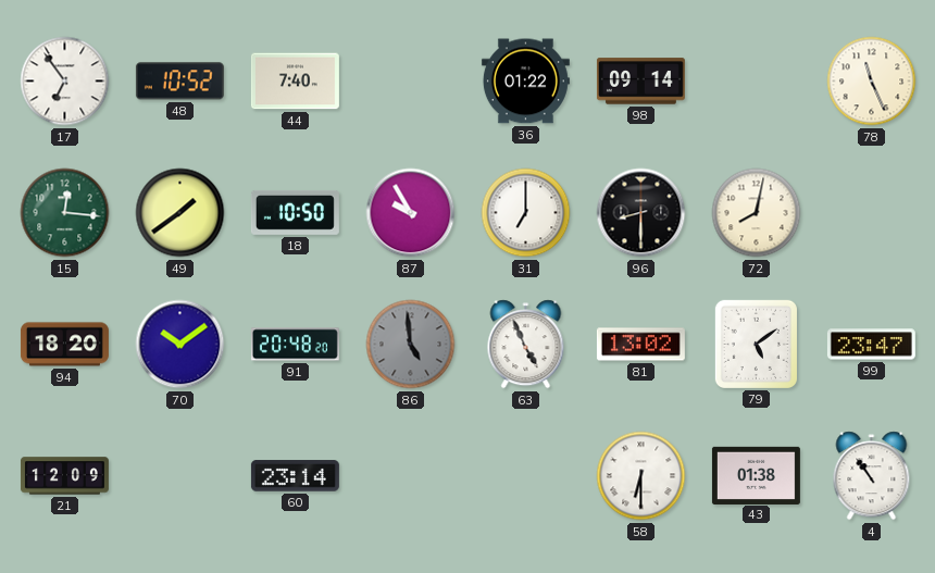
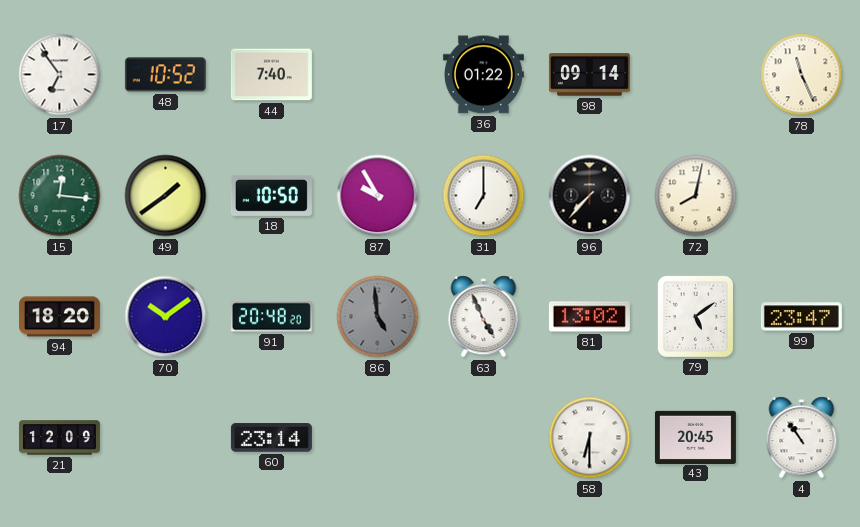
96: 8:30 -> 7:37
43: 01:38 -> 20:45
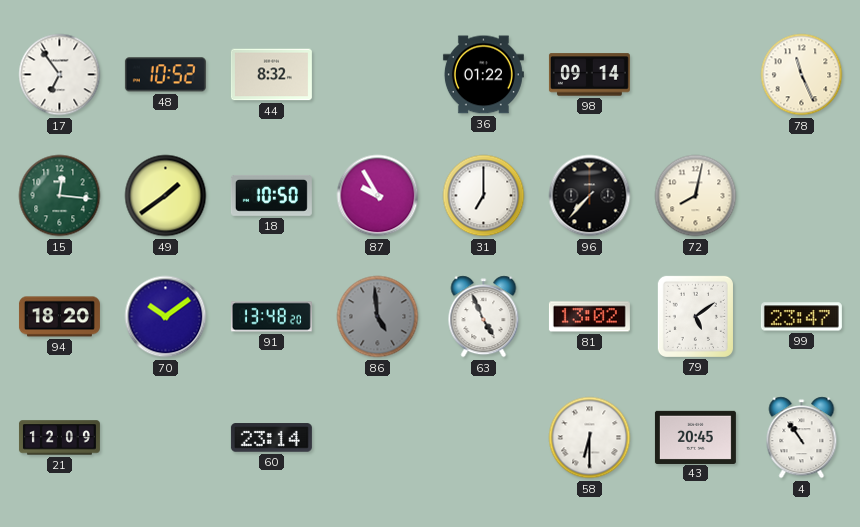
44: 7:40 -> 8:32
91: 20:48 -> 13:48
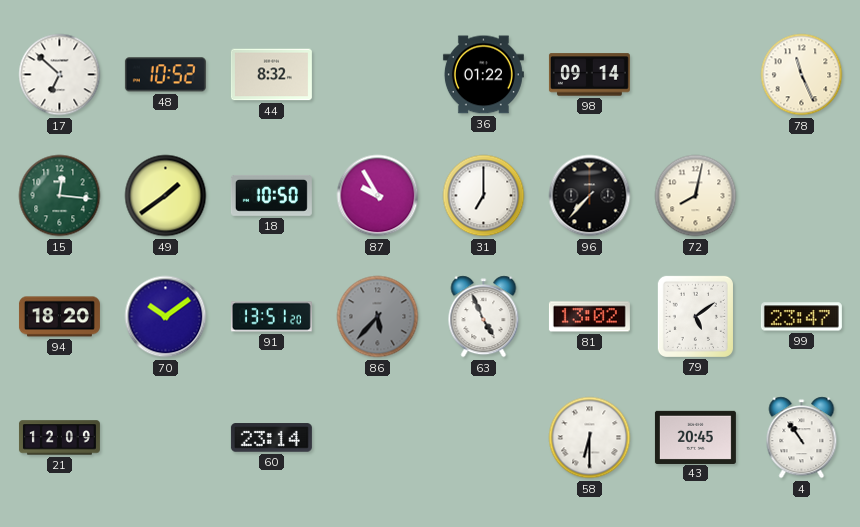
17: 6:54 -> 6:52
91: 13:48 -> 13:51
86: 4:59 -> 5:37
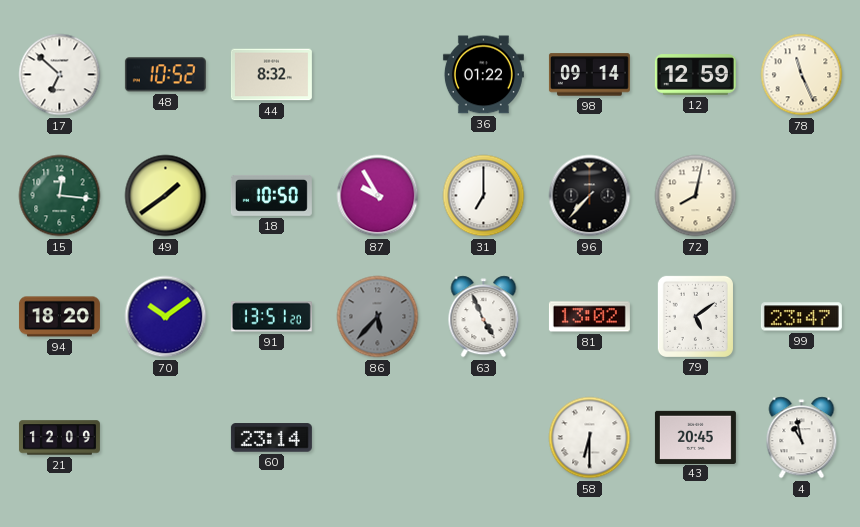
12: none -> 12:59
4: 10:54 -> 10:58
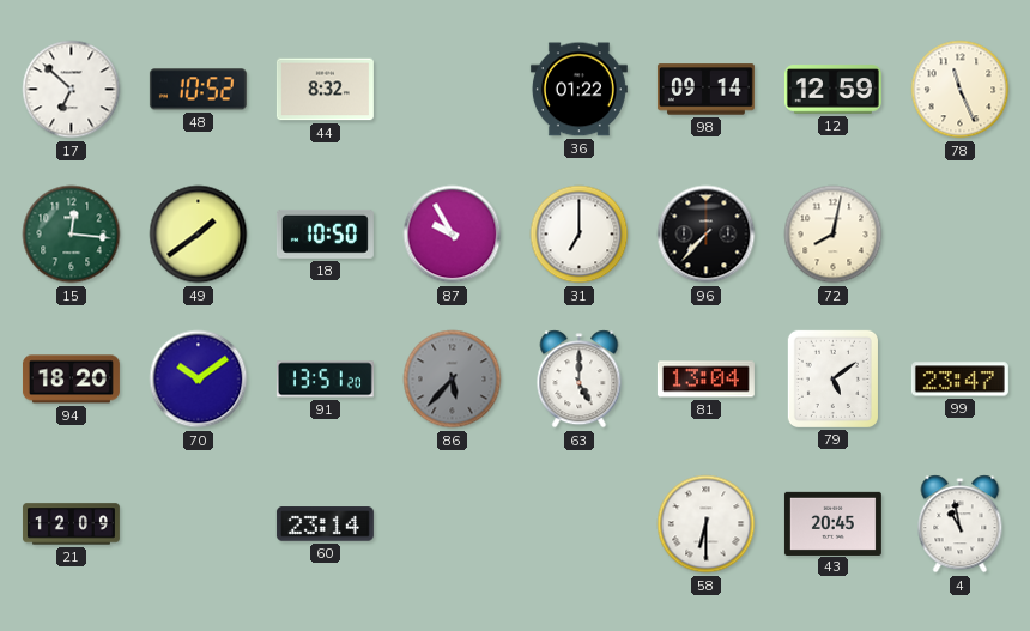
63: 4:56 -> 5:00
81: 13:02 -> 13:04
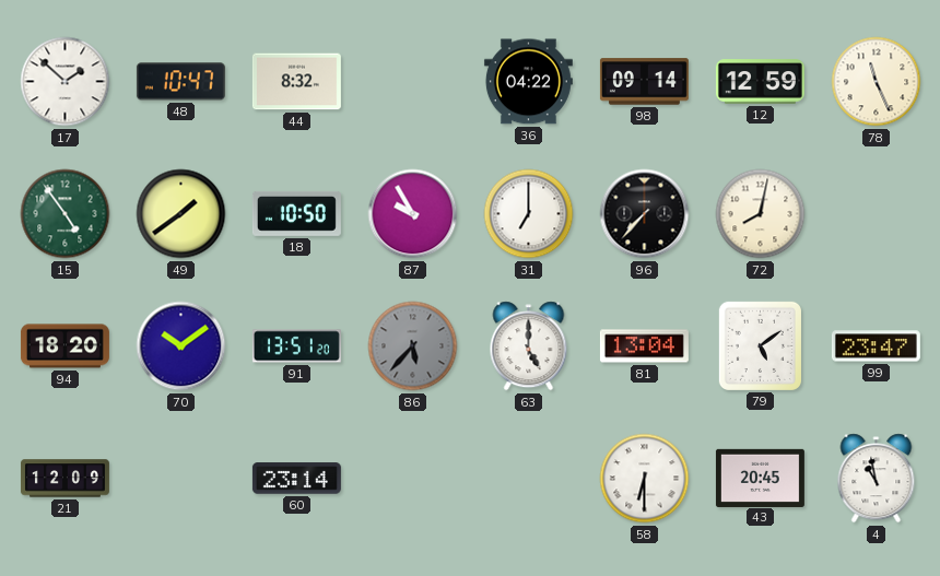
17: 6:52 -> 1:52
48: 10:52 -> 10:47
36: 01:22 -> 04:22
15: 12:16 -> 4:54
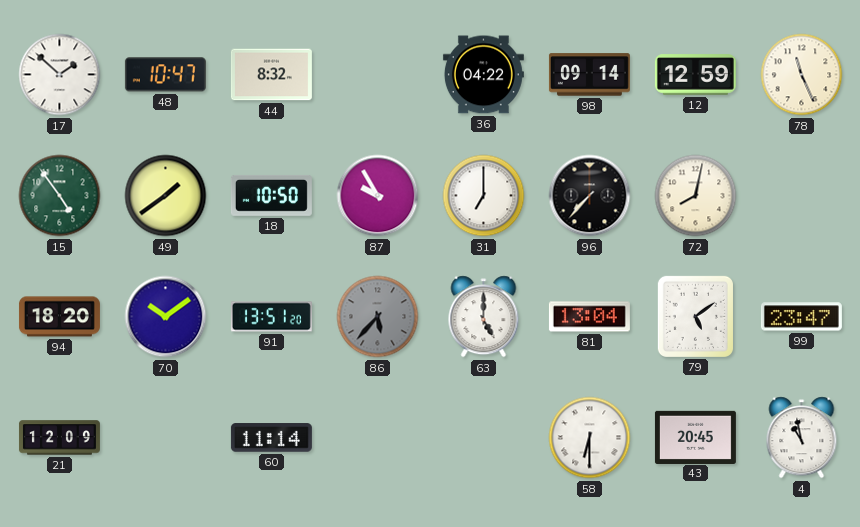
60: 23:14 -> 11:14
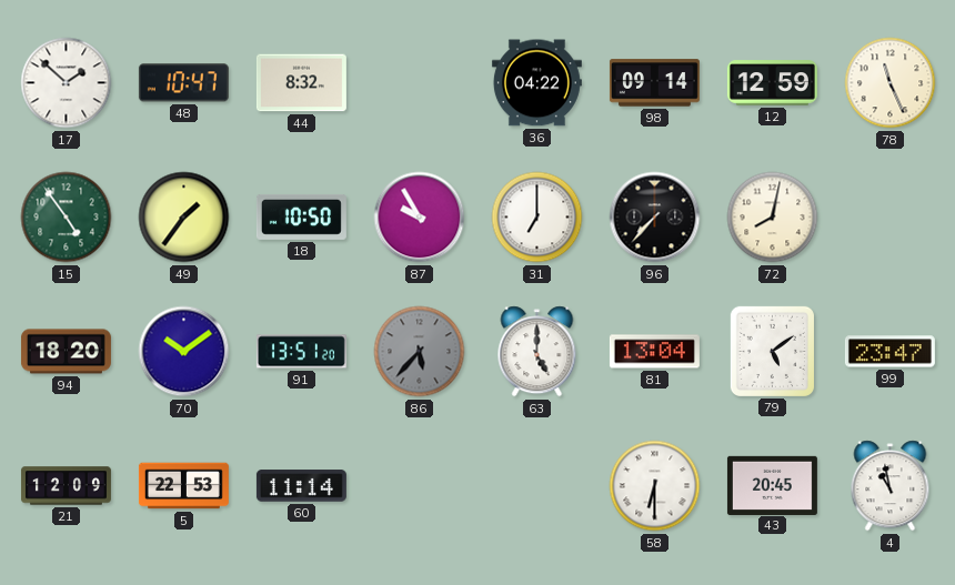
49: 1:39 -> 1:36
5: none -> 22:53
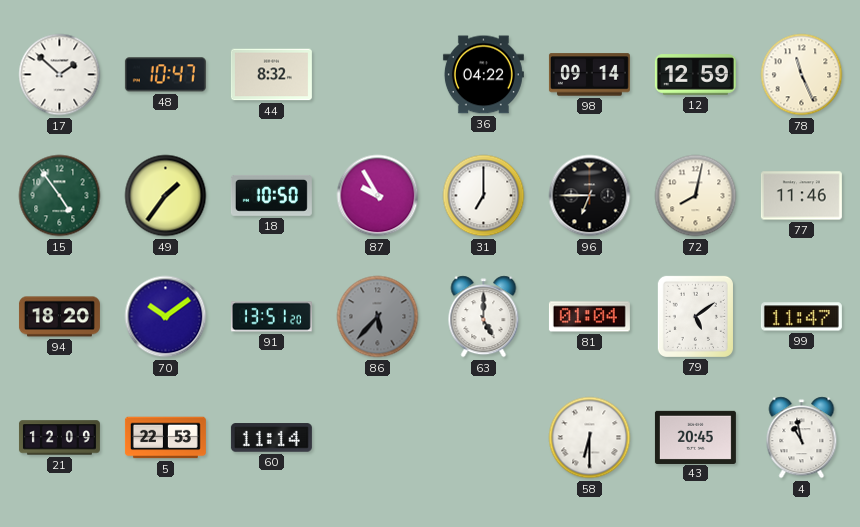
96: 7:37 -> 6:45
77: none -> 11:46
81: 13:04 -> 01:04
99: 23:47 -> 11:47
